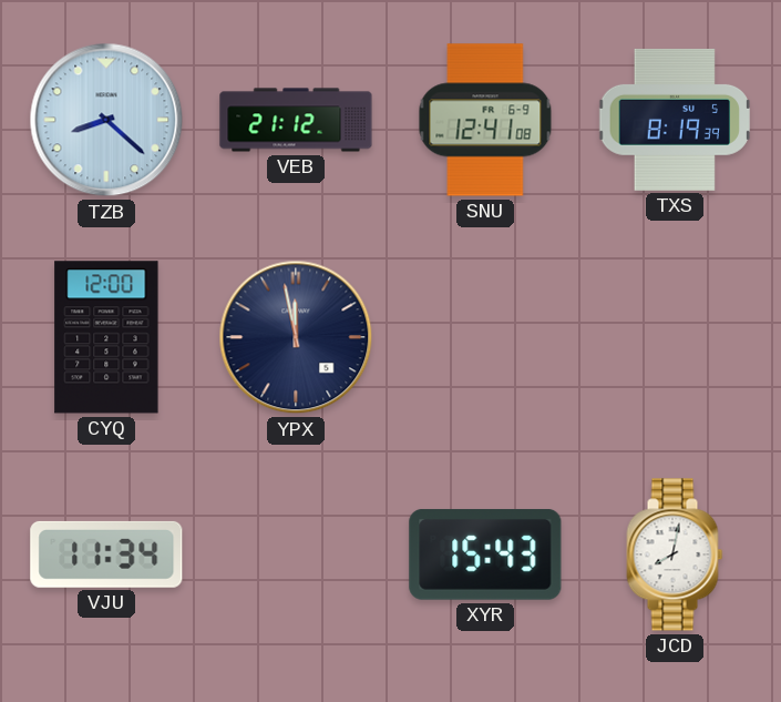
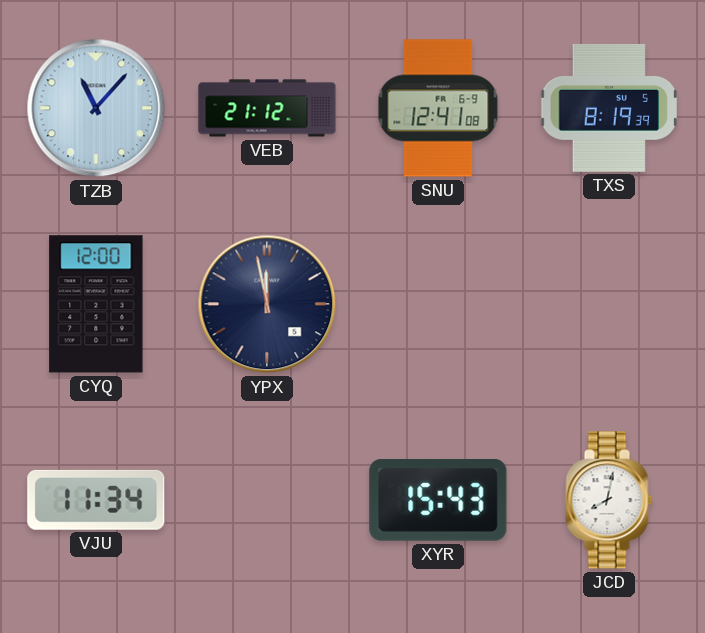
TZB: 8:22 -> 11:07
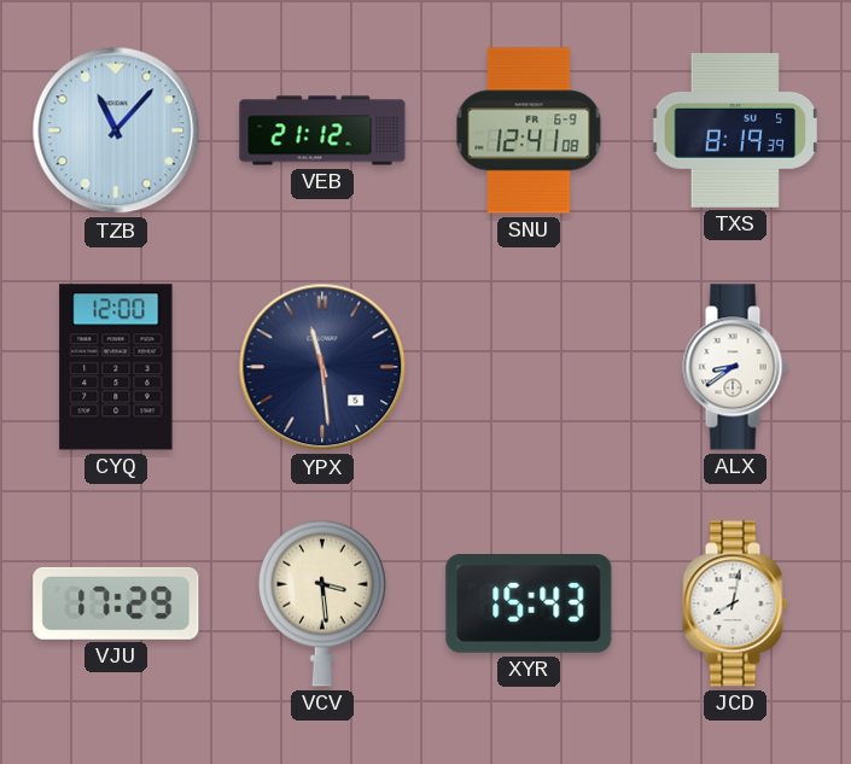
YPX: 11:58 -> 11:29
ALX: none -> 8:39
VJU: 11:34 -> 17:29
VCV: none -> 3:29
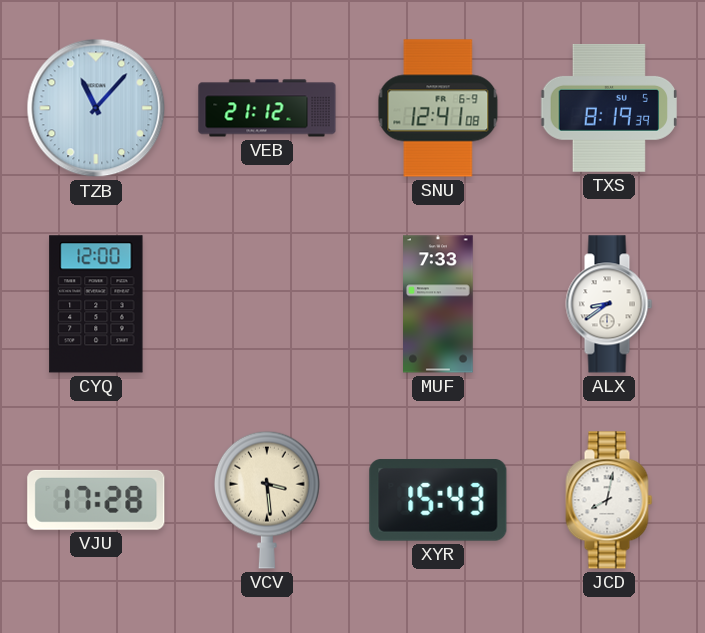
YPX: 11:29 -> none
MUF: none -> 7:33
VJU: 17:29 -> 17:28
